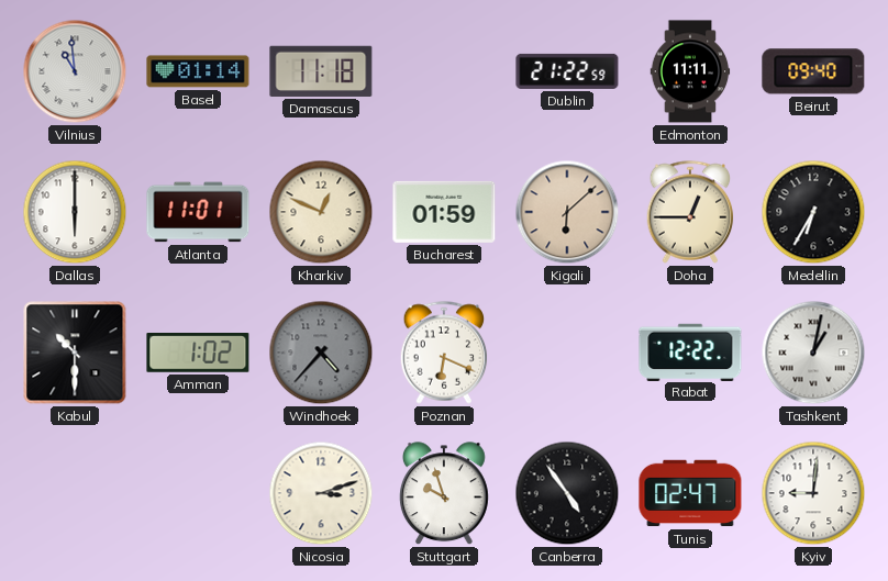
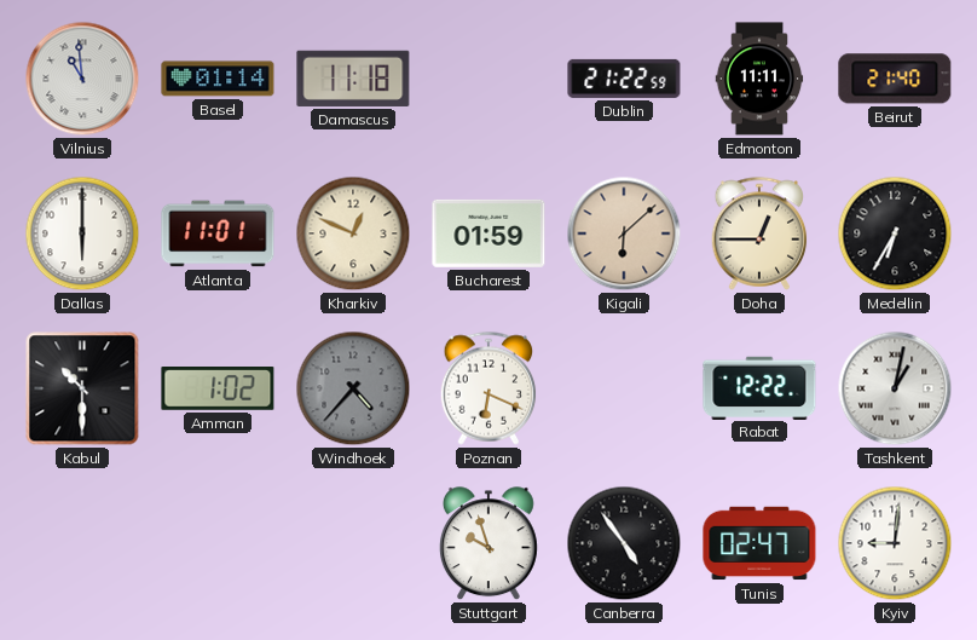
Beirut: 09:40 -> 21:40
Nicosia: 3:12 -> none
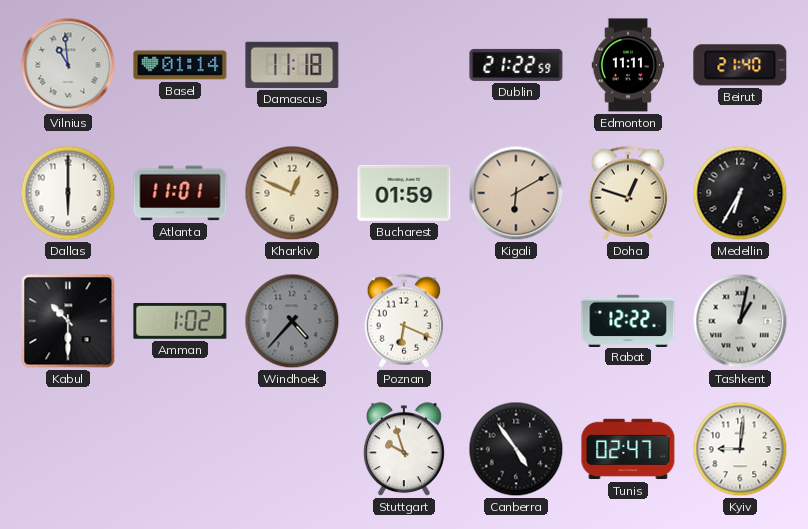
Kigali: 6:08 -> 6:10
Doha: 12:45 -> 12:48
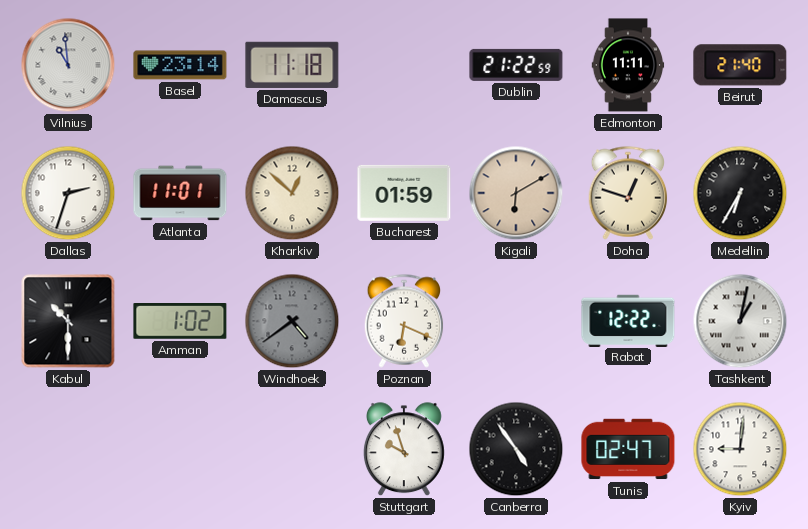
Basel: 01:14 -> 23:14
Dallas: 6:00 -> 2:33
Kharkiv: 12:49 -> 12:52
Windhoek: 4:37 -> 4:39
